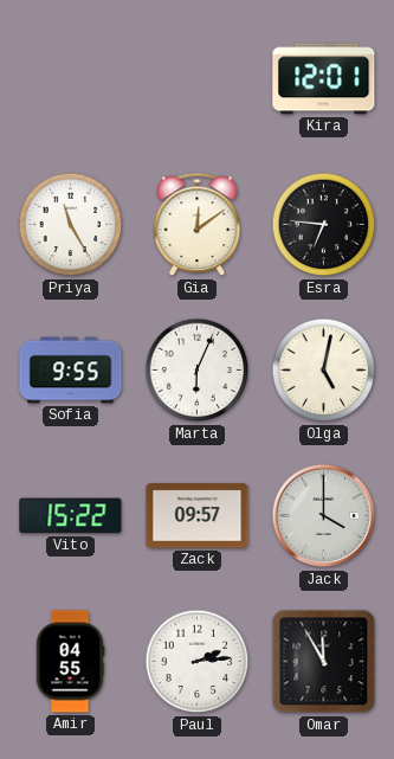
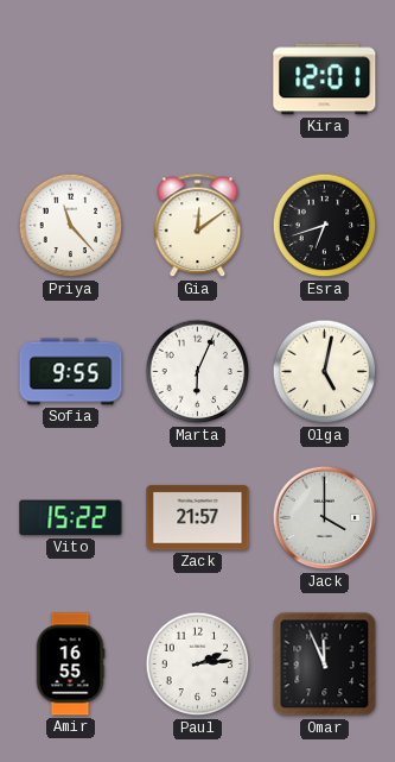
Priya: 11:25 -> 11:23
Esra: 6:46 -> 6:42
Zack: 09:57 -> 21:57
Amir: 04:55 -> 16:55
Omar: 11:55 -> 11:56
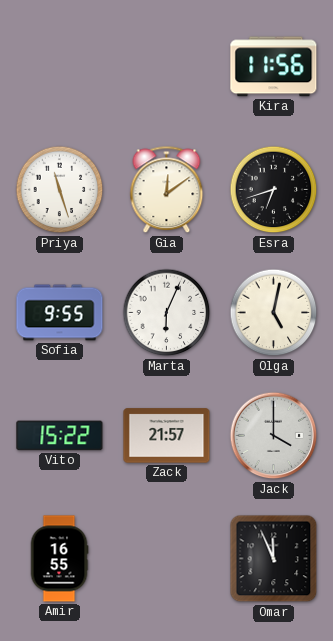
Kira: 12:01 -> 11:56
Priya: 11:23 -> 11:27
Paul: 2:14 -> none
